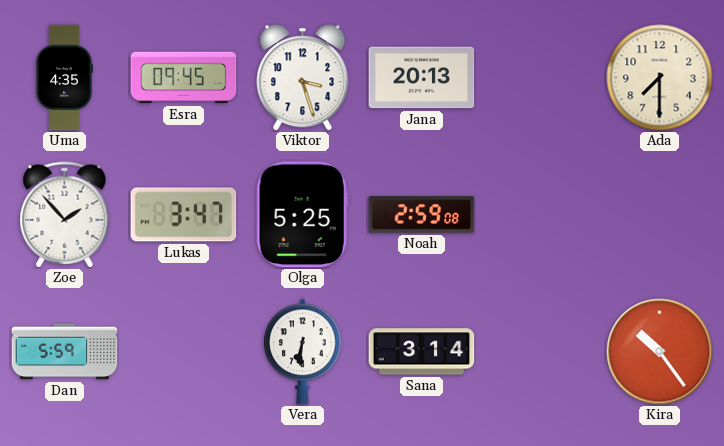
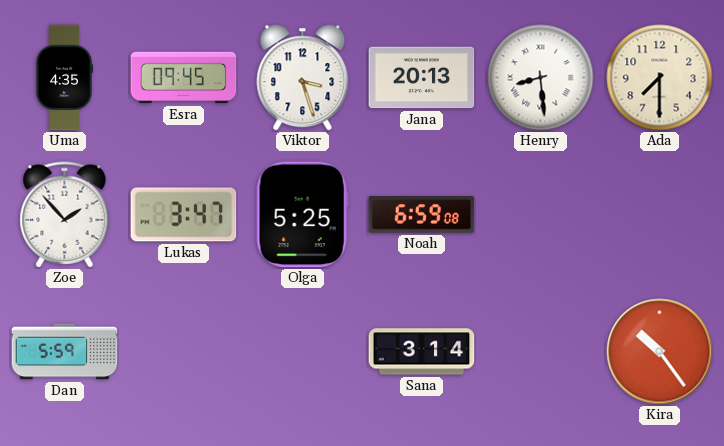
Henry: none -> 8:29
Noah: 2:59 -> 6:59
Vera: 6:31 -> none
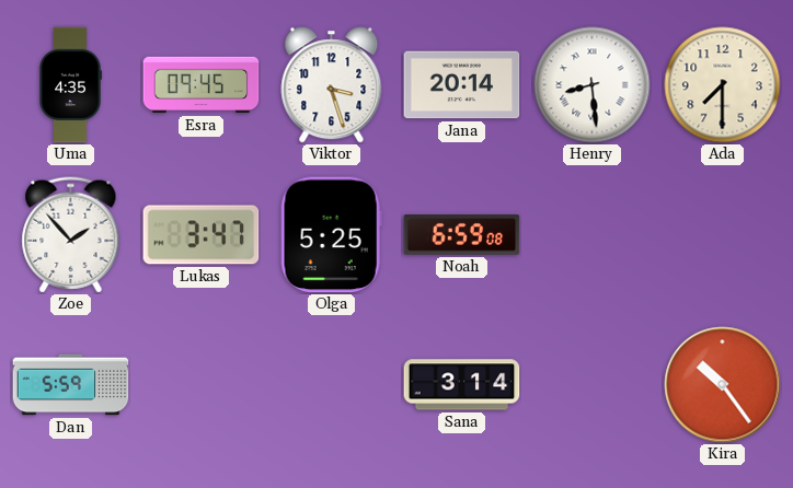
Jana: 20:13 -> 20:14
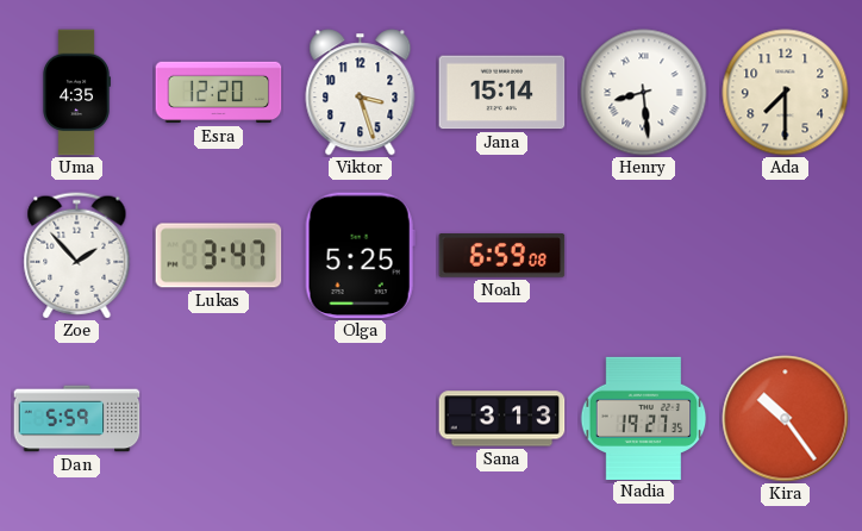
Esra: 09:45 -> 12:20
Jana: 20:14 -> 15:14
Sana: 3:14 -> 3:13
Nadia: none -> 19:27
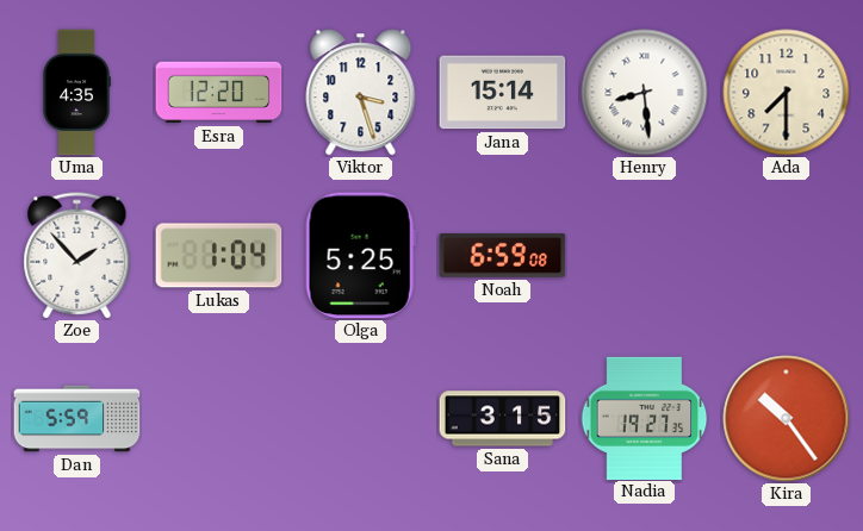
Lukas: 3:47 -> 1:04
Sana: 3:13 -> 3:15
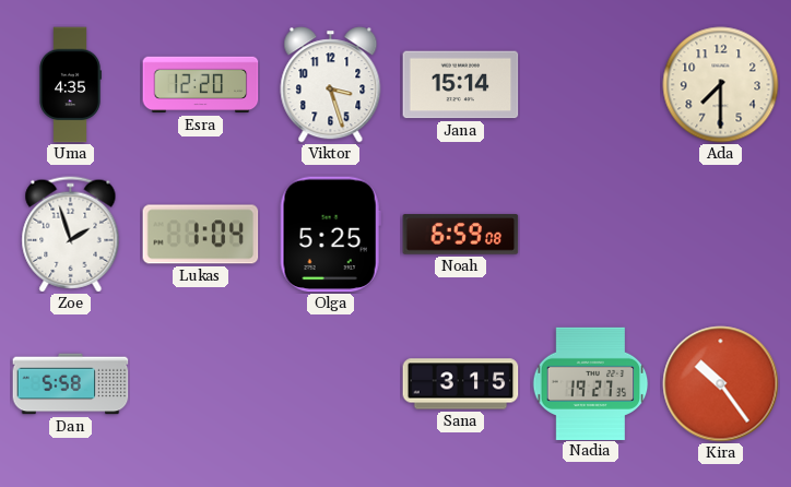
Henry: 8:29 -> none
Zoe: 1:53 -> 1:57
Dan: 5:59 -> 5:58
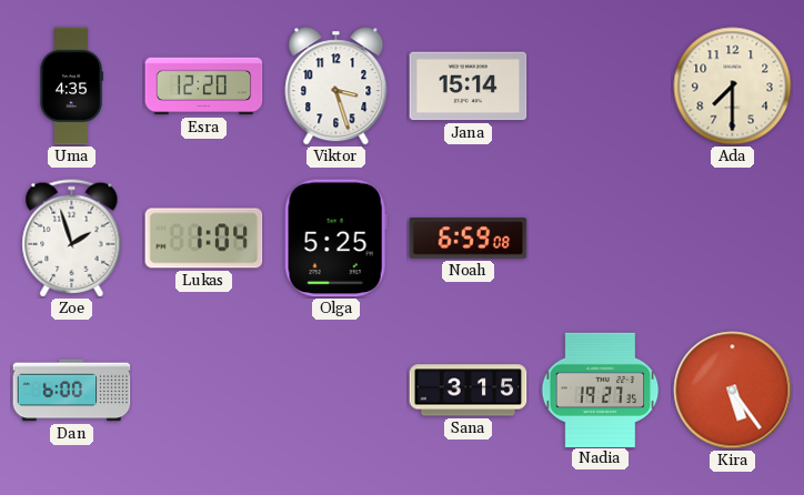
Dan: 5:58 -> 6:00
Kira: 10:24 -> 5:24
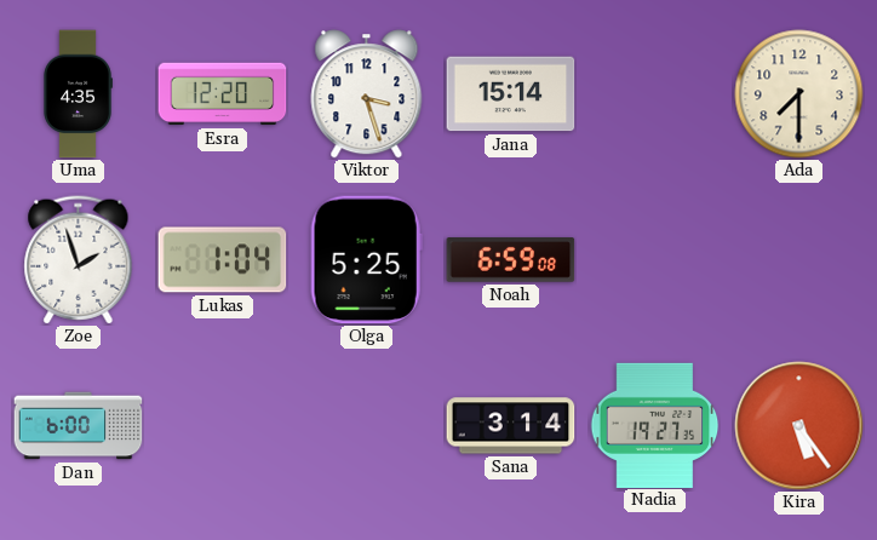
Sana: 3:15 -> 3:14
